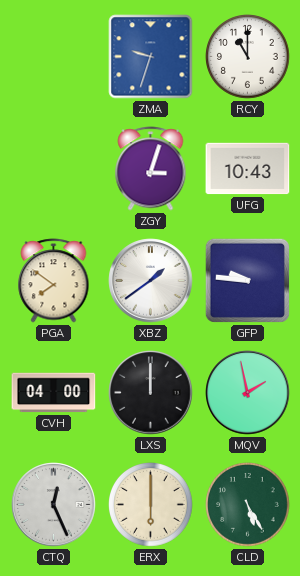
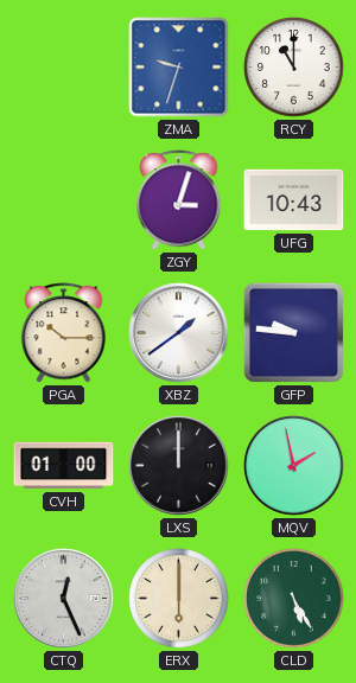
PGA: 7:51 -> 10:15
CVH: 04:00 -> 01:00
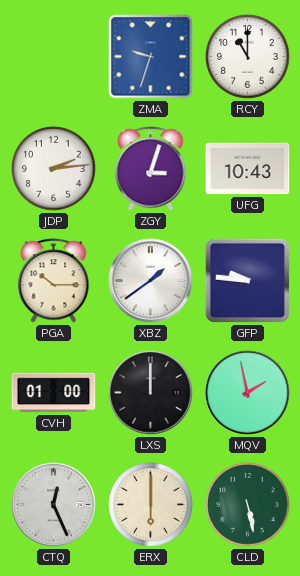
JDP: none -> 2:14
CLD: 5:25 -> 5:28
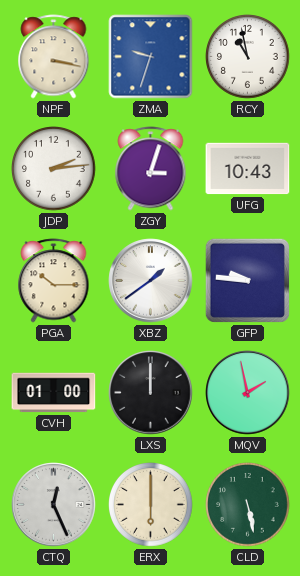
NPF: none -> 3:17
RCY: 11:00 -> 10:58
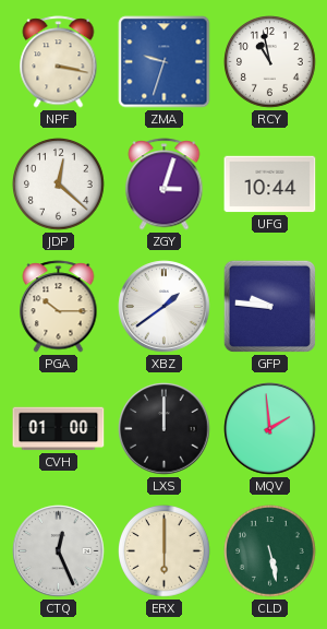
JDP: 2:14 -> 12:22
UFG: 10:43 -> 10:44
MQV: 1:58 -> 1:59
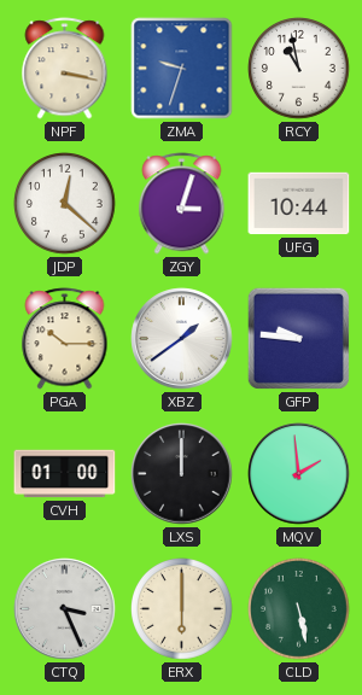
CTQ: 12:26 -> 3:26
